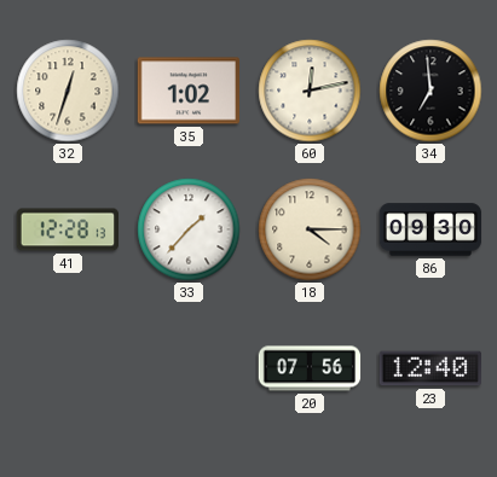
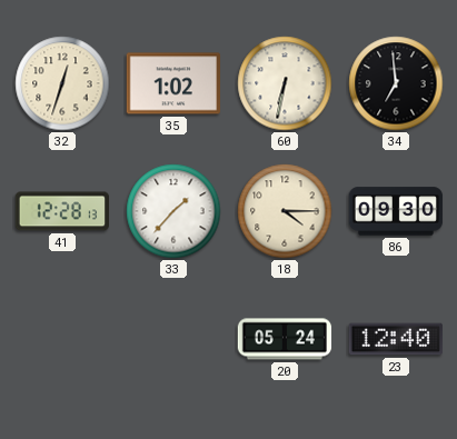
60: 12:13 -> 6:32
20: 07:56 -> 05:24
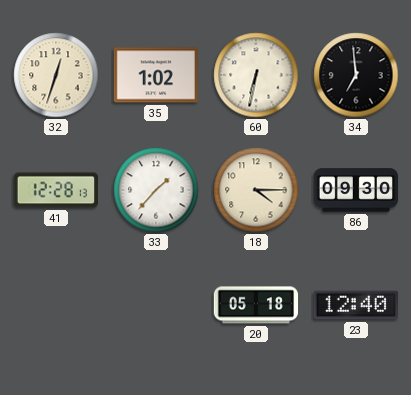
20: 05:24 -> 05:18
